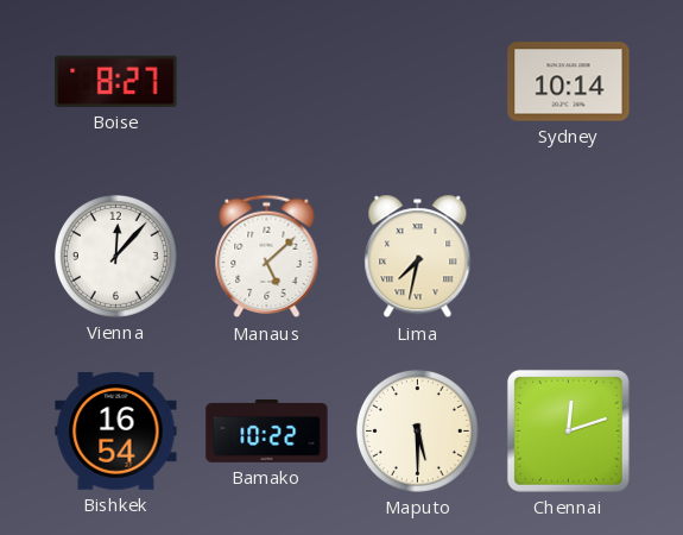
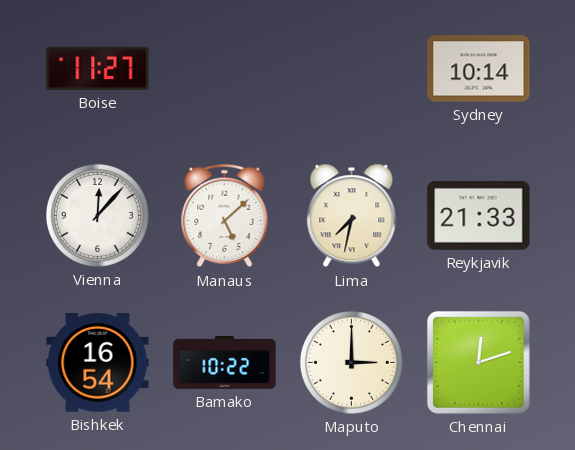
Boise: 8:27 -> 11:27
Reykjavik: none -> 21:33
Maputo: 5:30 -> 3:00
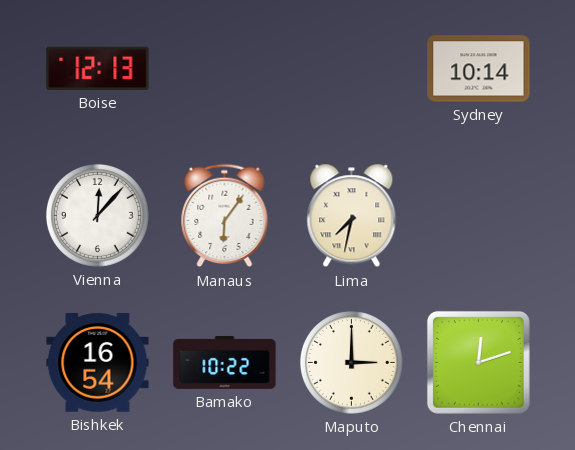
Boise: 11:27 -> 12:13
Manaus: 5:08 -> 6:06
Reykjavik: 21:33 -> none
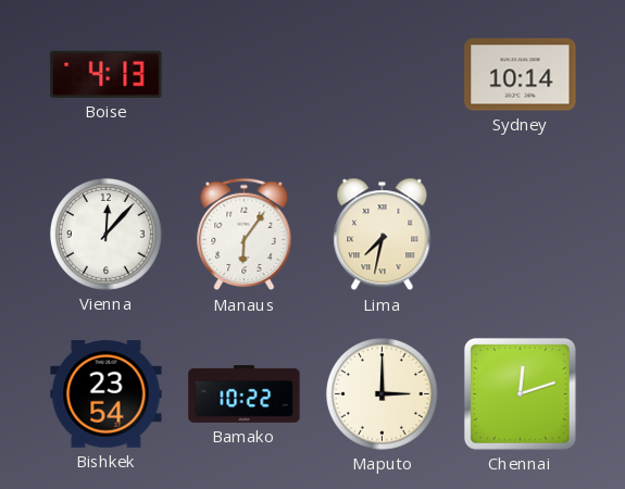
Boise: 12:13 -> 4:13
Bishkek: 16:54 -> 23:54
